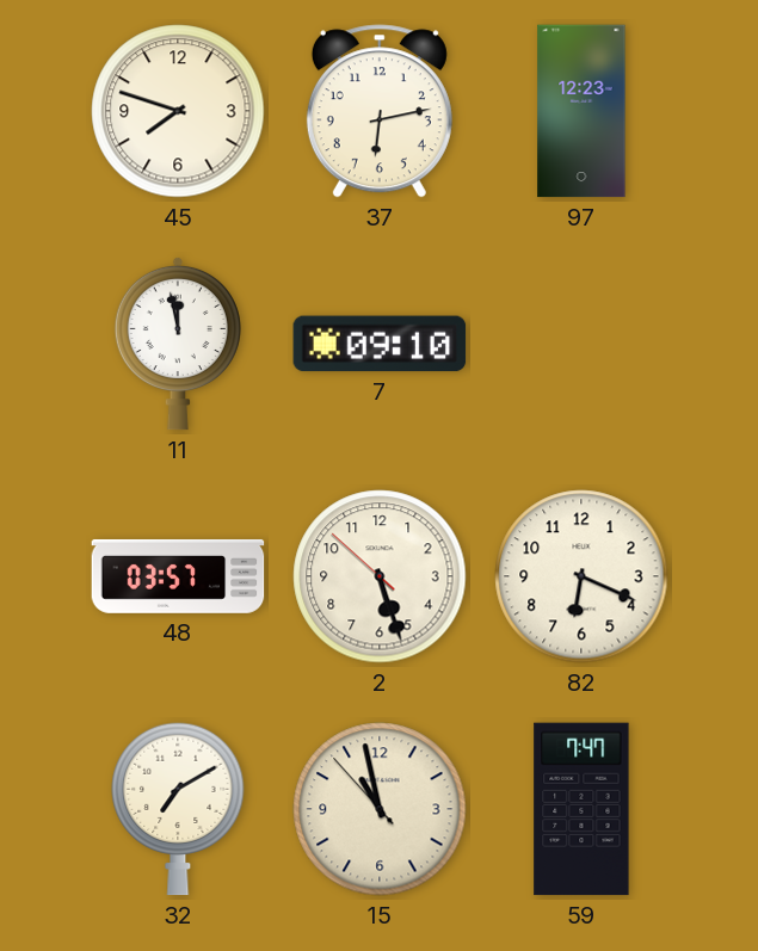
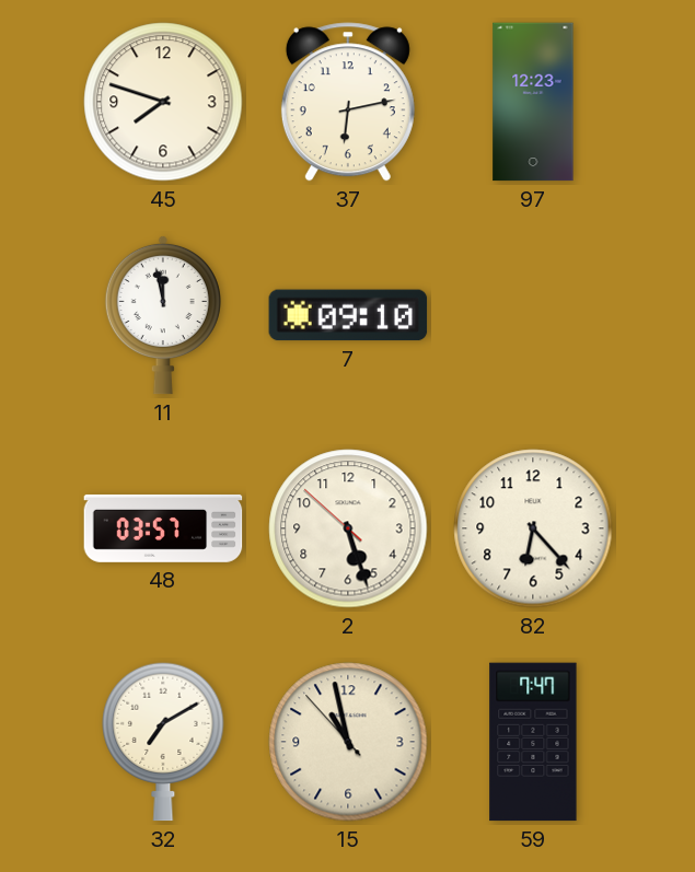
82: 6:19 -> 6:23
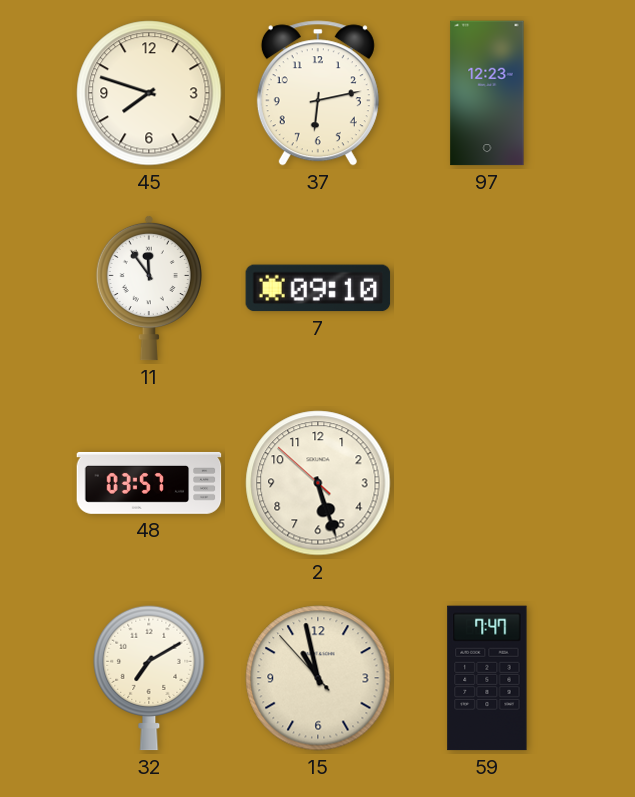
11: 11:58 -> 11:54
82: 6:23 -> none
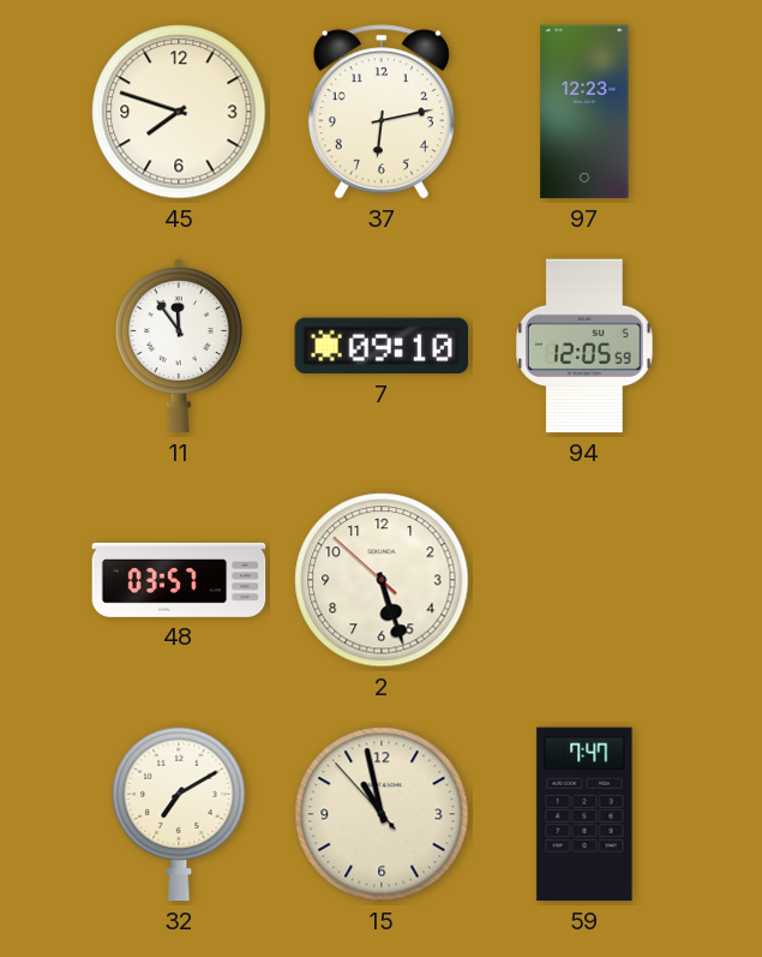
94: none -> 12:05
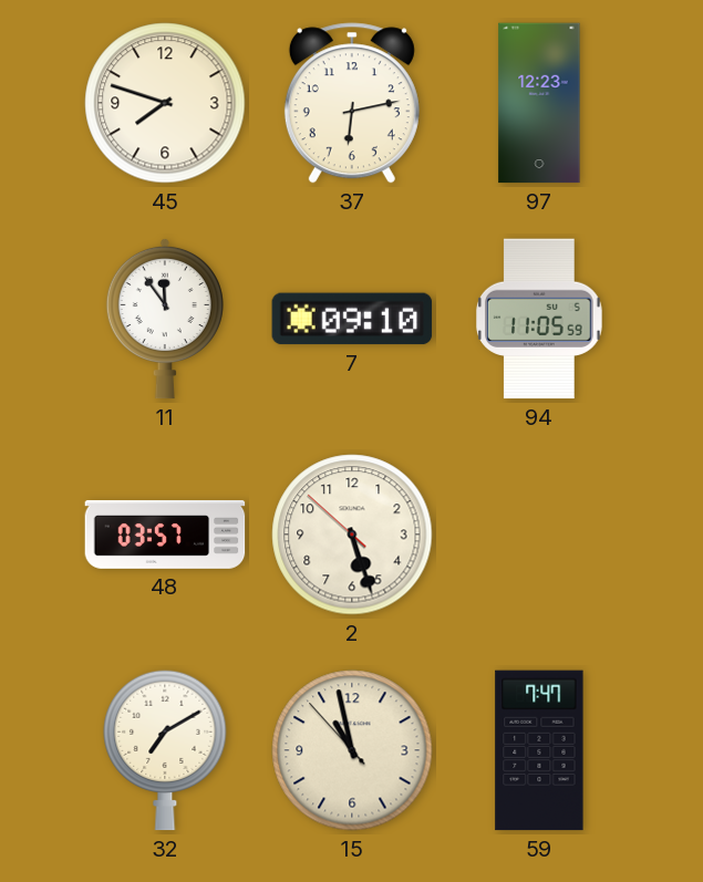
94: 12:05 -> 11:05
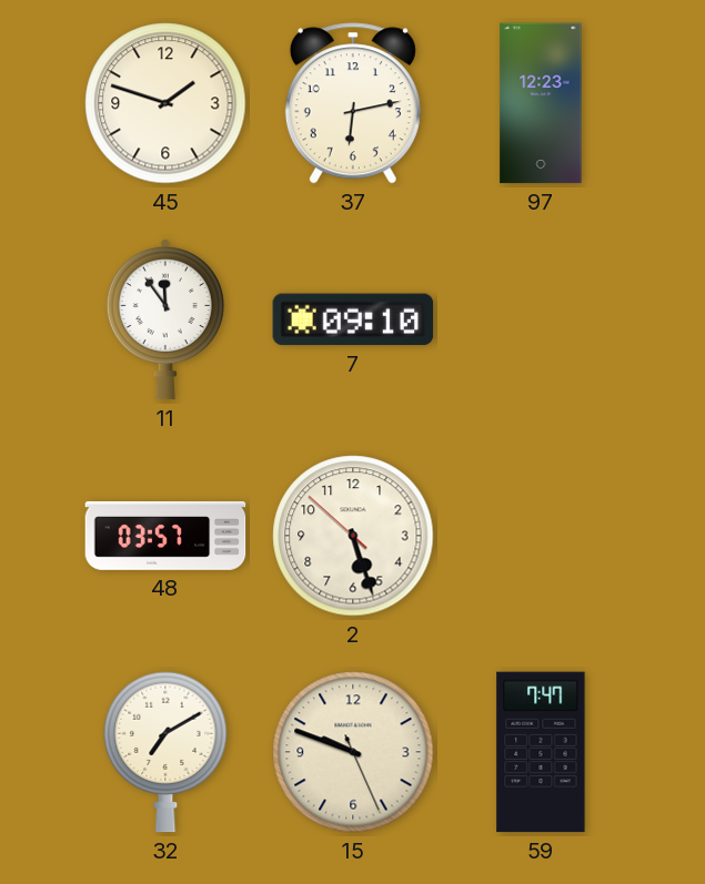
45: 7:48 -> 1:48
94: 11:05 -> none
15: 10:57 -> 9:48
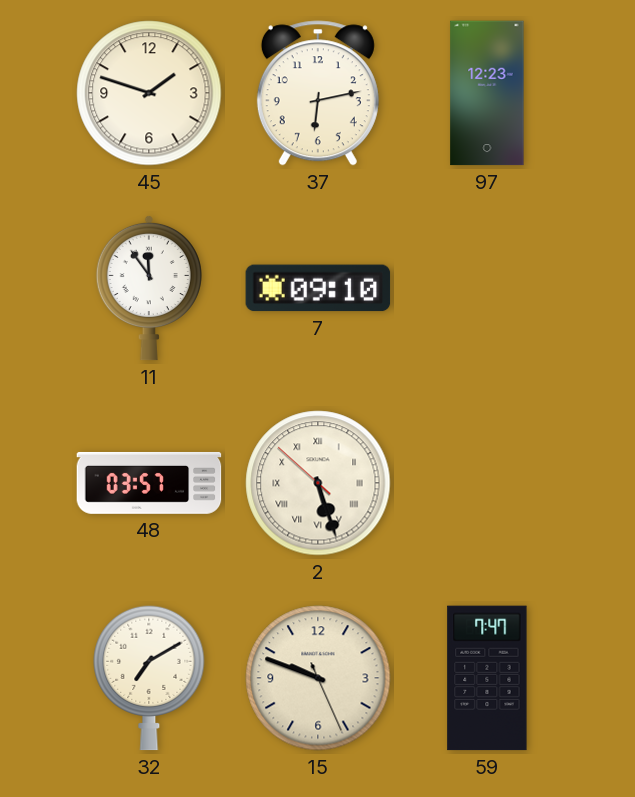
2 numerals: Arabic -> Roman
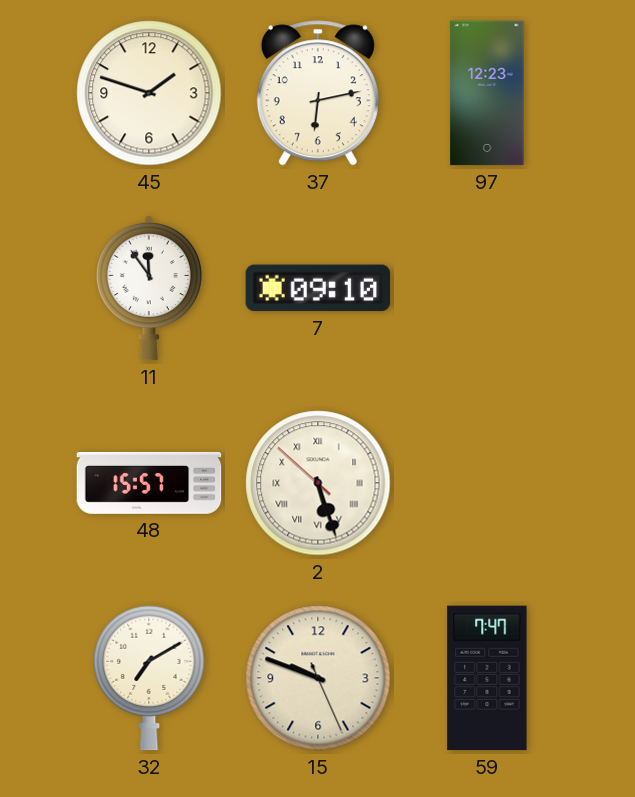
48: 03:57 -> 15:57
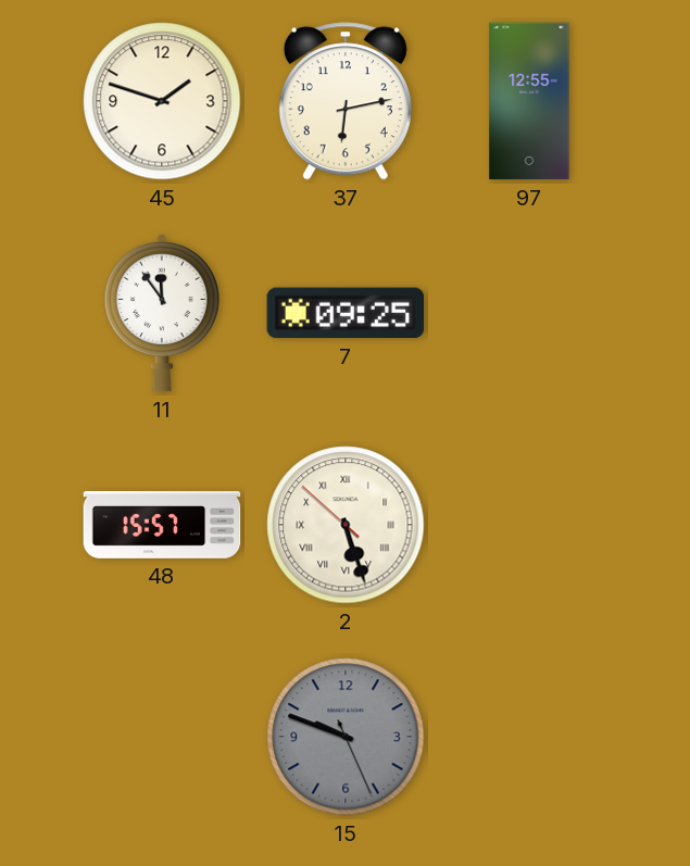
97: 12:23 -> 12:55
7: 09:10 -> 09:25
32: 7:10 -> none
15 dial: cream -> grey
59: 7:47 -> none
